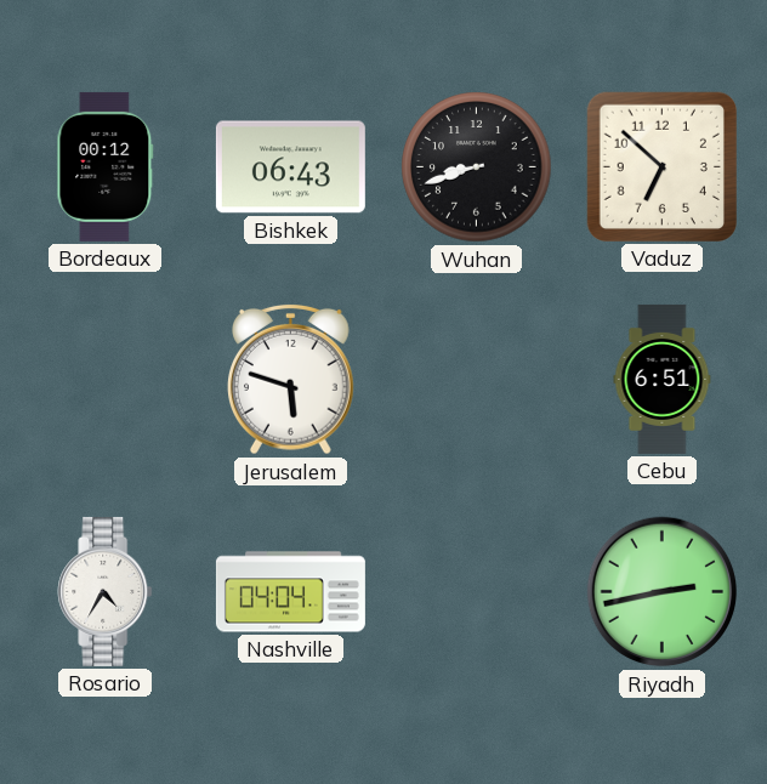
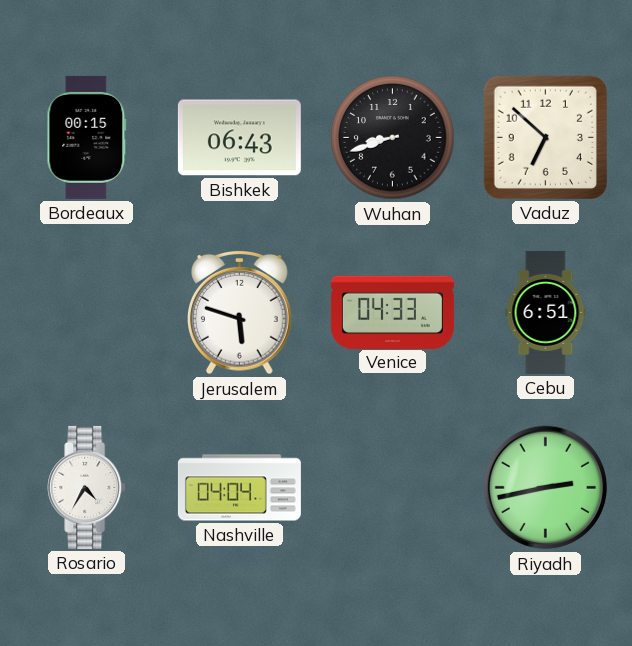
Bordeaux: 00:12 -> 00:15
Venice: none -> 04:33
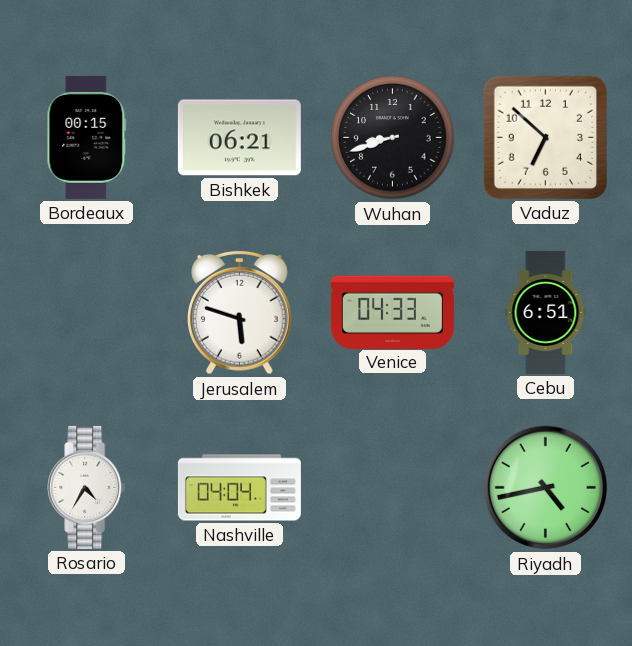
Bishkek: 06:43 -> 06:21
Riyadh: 2:43 -> 4:43
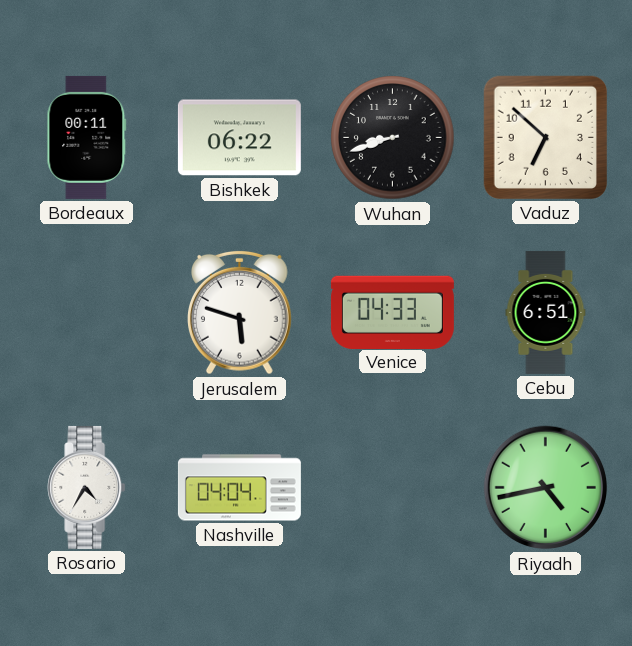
Bordeaux: 00:15 -> 00:11
Bishkek: 06:21 -> 06:22
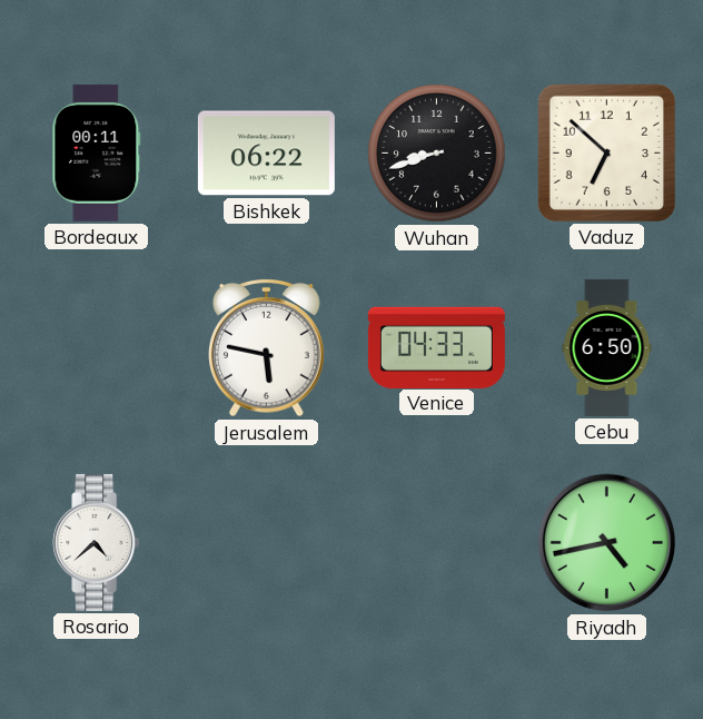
Jerusalem: 5:48 -> 5:47
Cebu: 6:51 -> 6:50
Rosario: 4:35 -> 4:38
Nashville: 04:04 -> none
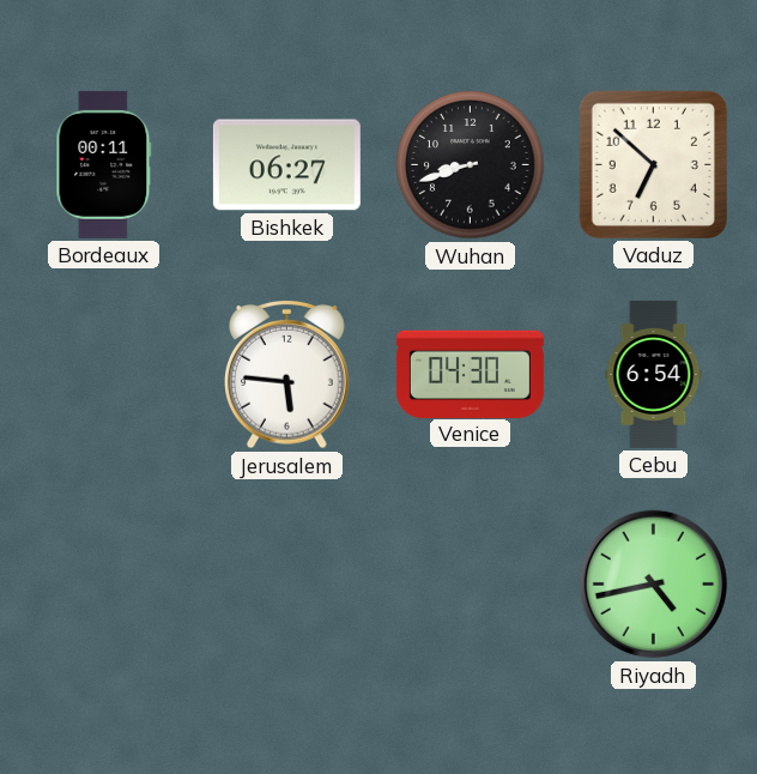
Bishkek: 06:22 -> 06:27
Jerusalem: 5:47 -> 5:46
Venice: 04:33 -> 04:30
Cebu: 6:50 -> 6:54
Rosario: 4:38 -> none
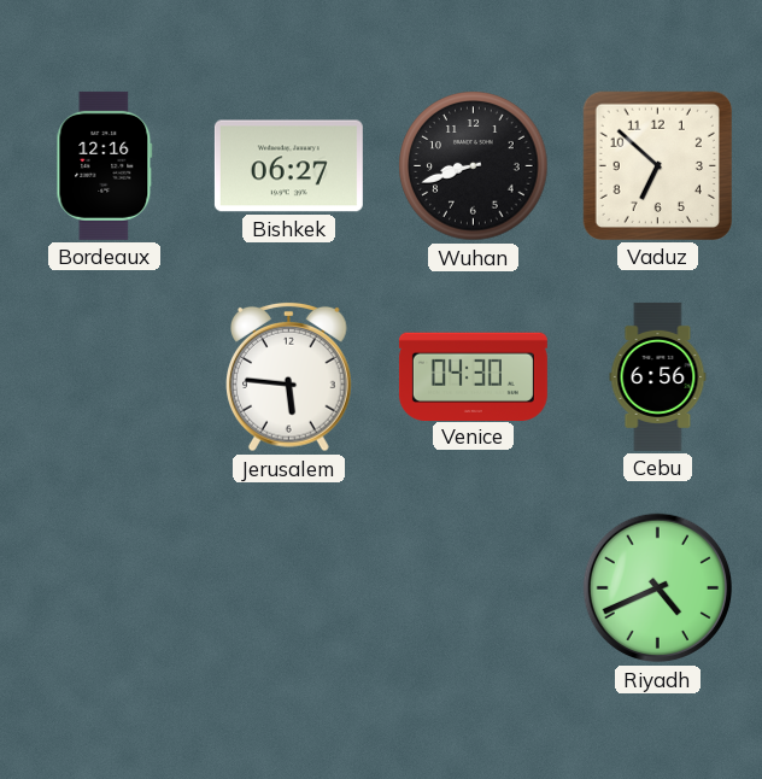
Bordeaux: 00:11 -> 12:16
Cebu: 6:54 -> 6:56
Riyadh: 4:43 -> 4:41
